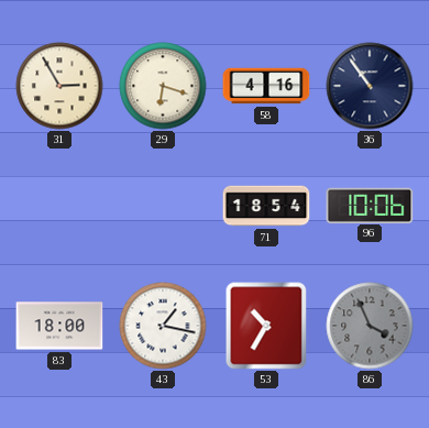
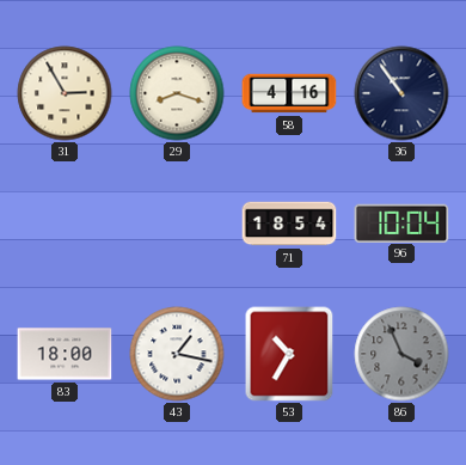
29: 6:18 -> 8:18
96: 10:06 -> 10:04
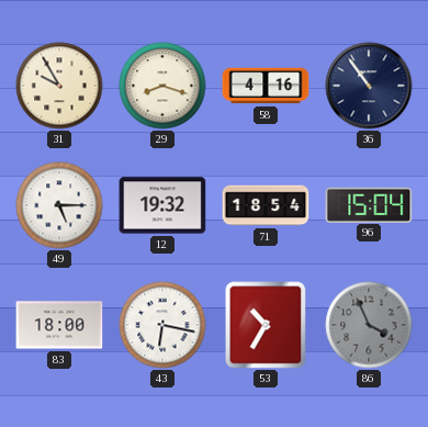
31: 2:55 -> 9:55
49: none -> 5:15
12: none -> 19:32
96: 10:04 -> 15:04
43: 1:17 -> 6:17
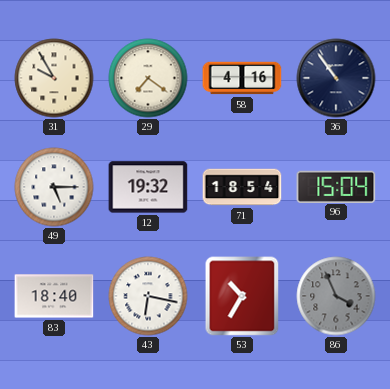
29: 8:18 -> 7:21
83: 18:00 -> 18:40
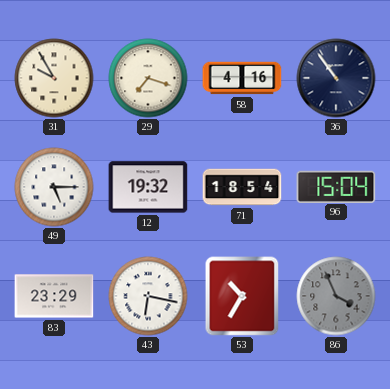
29: 7:21 -> 7:18
83: 18:40 -> 23:29
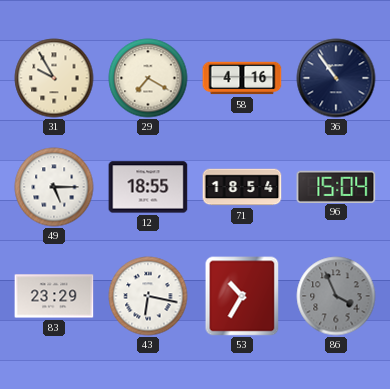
29: 7:18 -> 7:20
12: 19:32 -> 18:55
